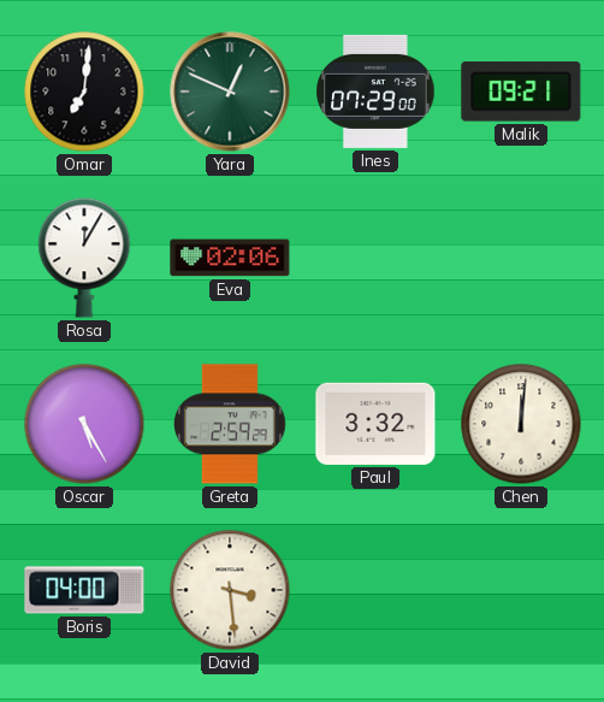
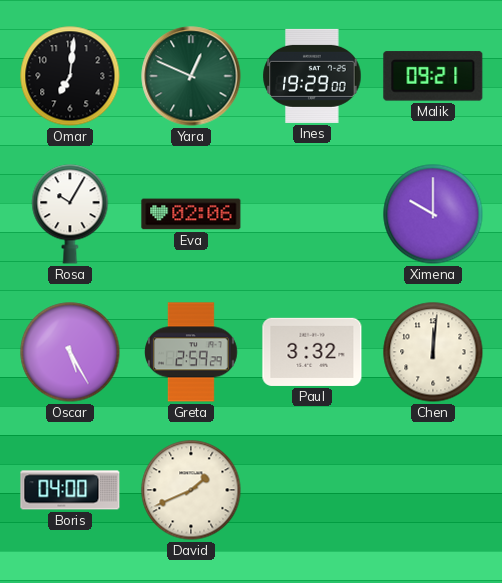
Ines: 07:29 -> 19:29
Rosa: 12:05 -> 10:05
Ximena: none -> 10:00
David: 3:29 -> 1:41
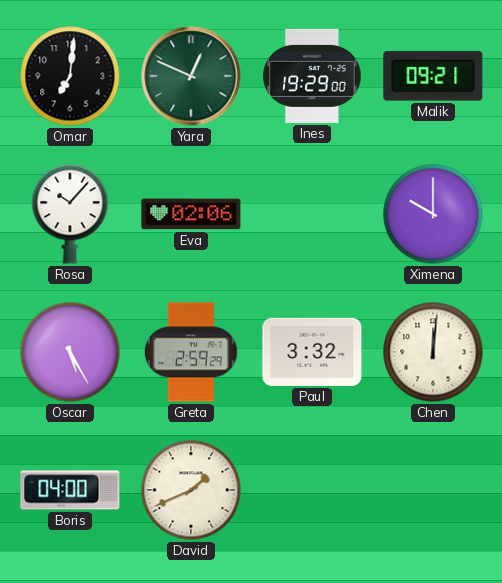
Rosa: 10:05 -> 10:07
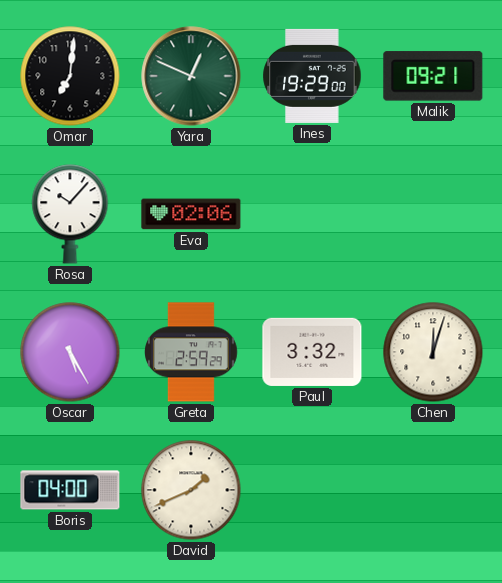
Ximena: 10:00 -> none
Chen: 12:01 -> 12:03
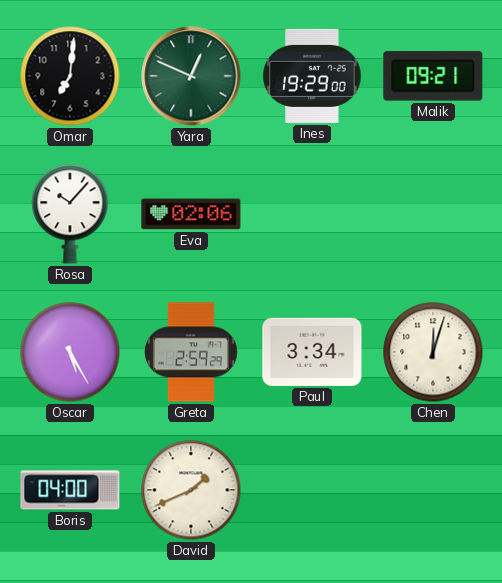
Paul: 3:32 -> 3:34
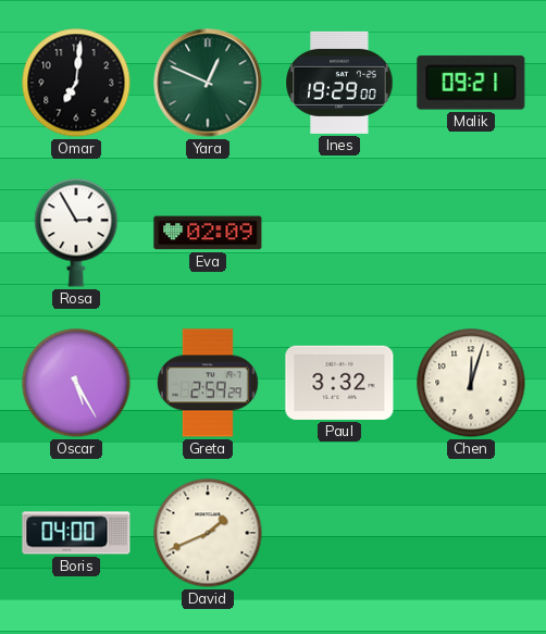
Rosa: 10:07 -> 2:55
Eva: 02:06 -> 02:09
Paul: 3:34 -> 3:32
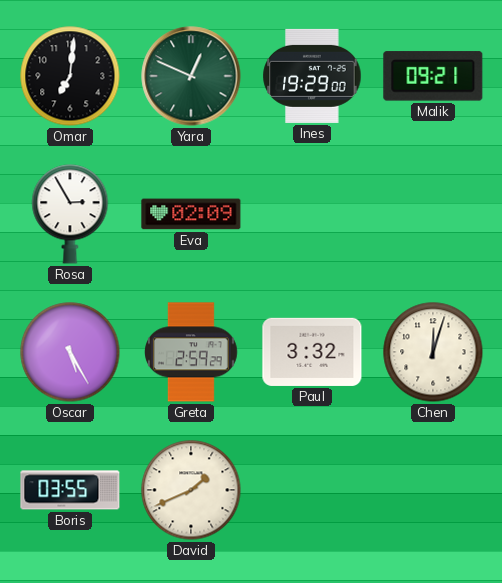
Boris: 04:00 -> 03:55
